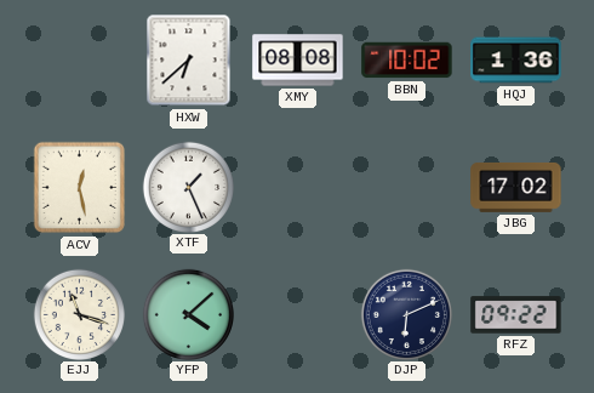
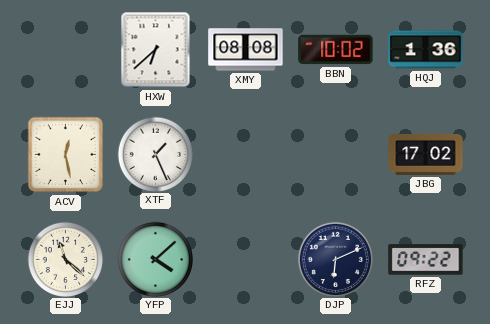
EJJ: 11:18 -> 11:22
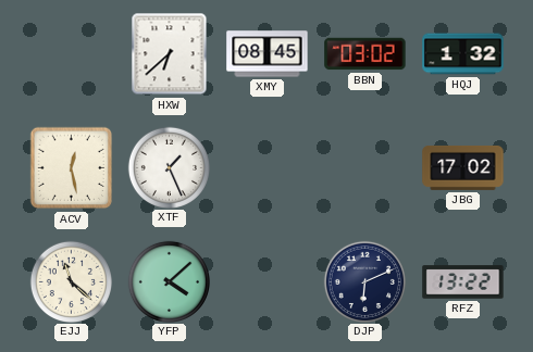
XMY: 08:08 -> 08:45
BBN: 10:02 -> 03:02
HQJ: 1:36 -> 1:32
RFZ: 09:22 -> 13:22
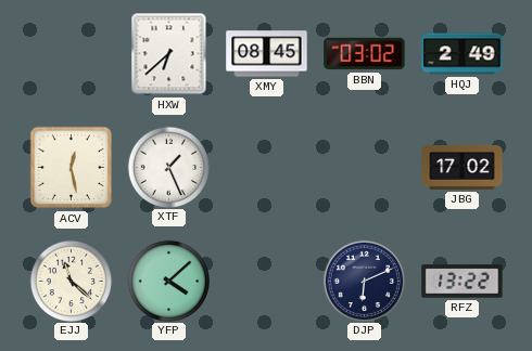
HQJ: 1:32 -> 2:49
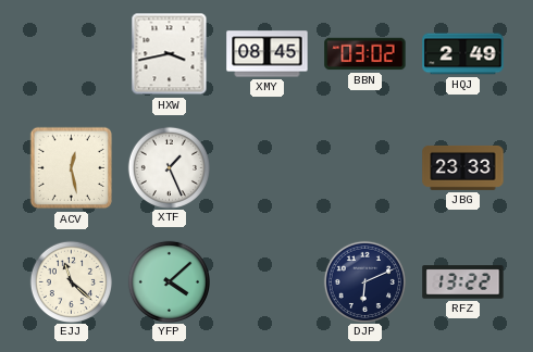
HXW: 6:38 -> 3:43
JBG: 17:02 -> 23:33
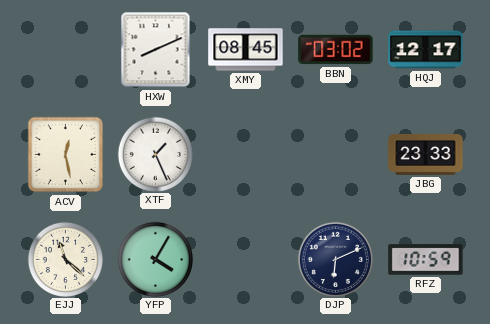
HXW: 3:43 -> 8:11
HQJ: 2:49 -> 12:17
YFP: 4:08 -> 4:05
RFZ: 13:22 -> 10:59
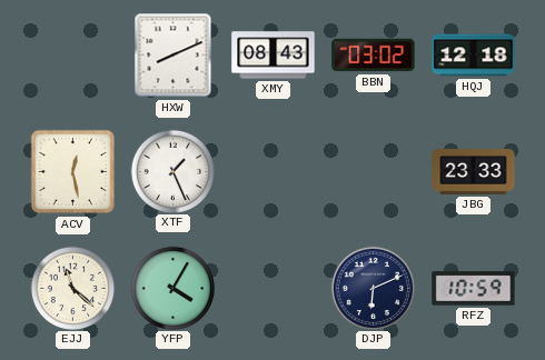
XMY: 08:45 -> 08:43
HQJ: 12:17 -> 12:18
